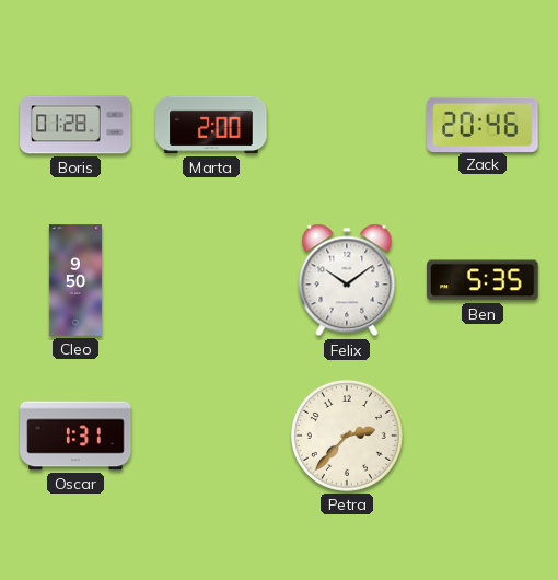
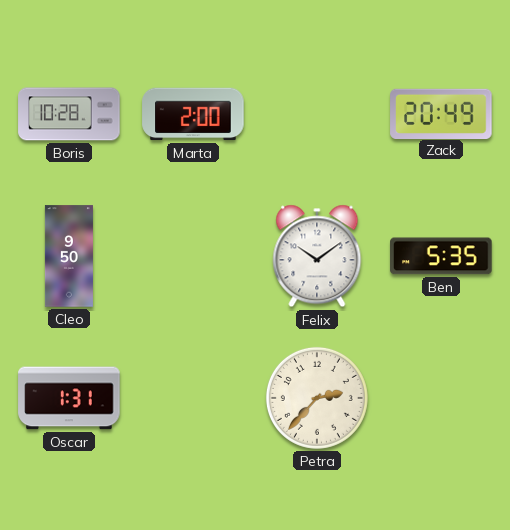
Boris: 01:28 -> 10:28
Zack: 20:46 -> 20:49
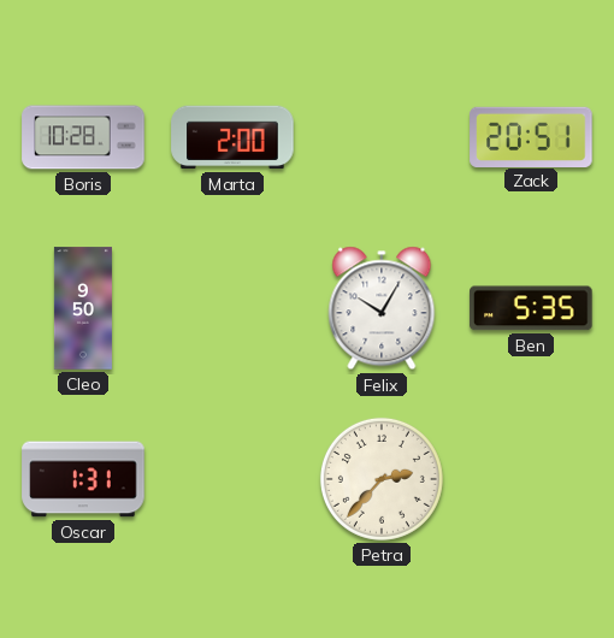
Zack: 20:49 -> 20:51
Felix: 10:09 -> 10:05
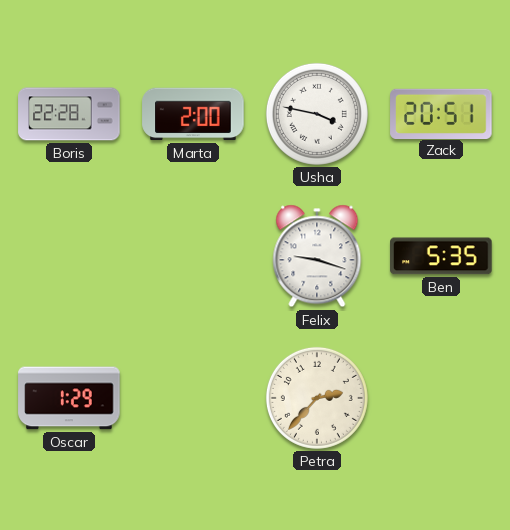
Boris: 10:28 -> 22:28
Usha: none -> 3:47
Cleo: 9:50 -> none
Felix: 10:05 -> 9:18
Oscar: 1:31 -> 1:29
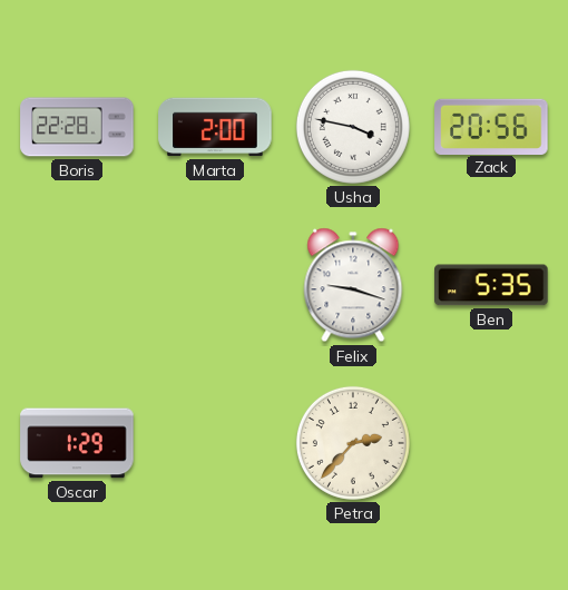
Zack: 20:51 -> 20:56
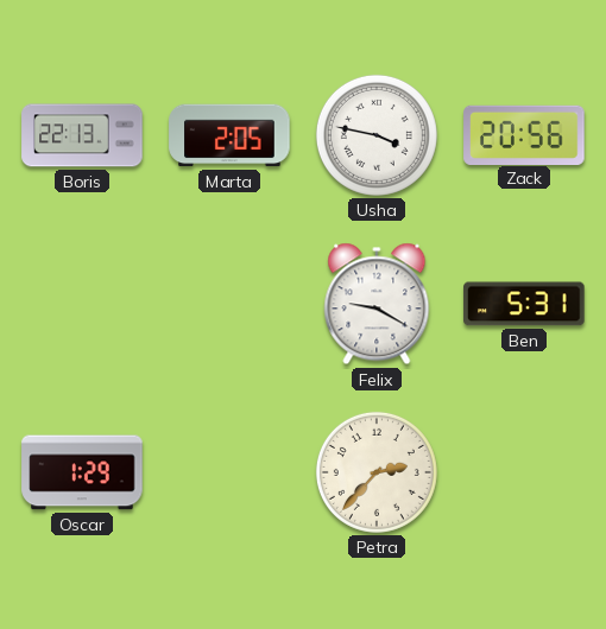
Boris: 22:28 -> 22:13
Marta: 2:00 -> 2:05
Felix: 9:18 -> 9:20
Ben: 5:35 -> 5:31
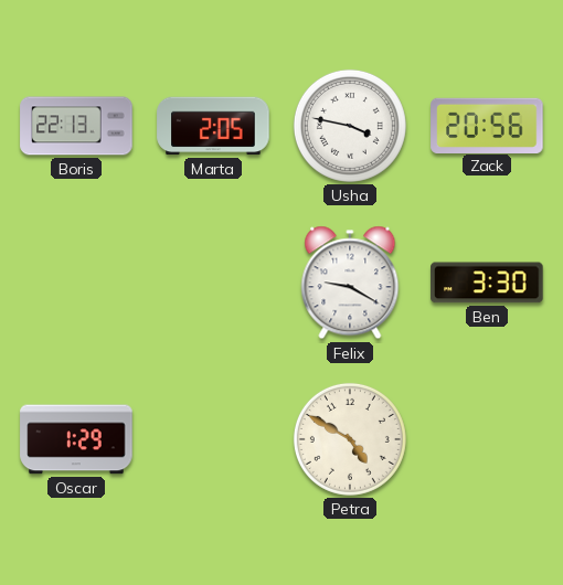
Ben: 5:31 -> 3:30
Petra: 2:37 -> 4:50
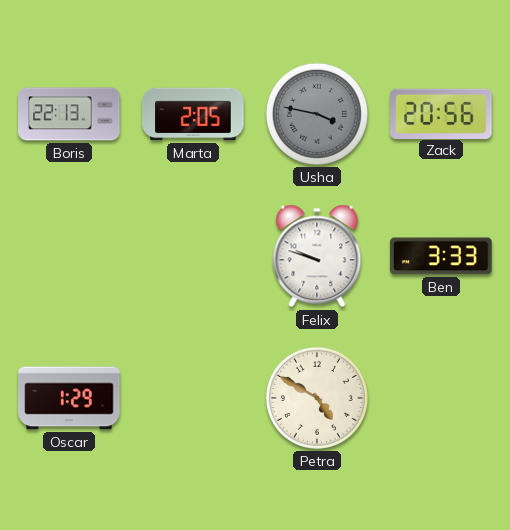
Usha dial: white -> grey
Felix: 9:20 -> 9:48
Ben: 3:30 -> 3:33
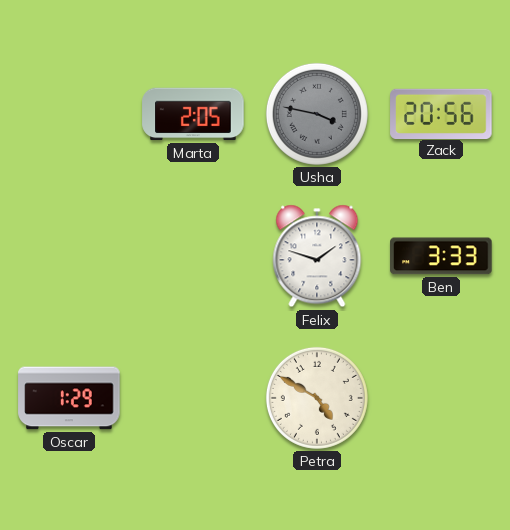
Boris: 22:13 -> none
Felix: 9:48 -> 1:48
